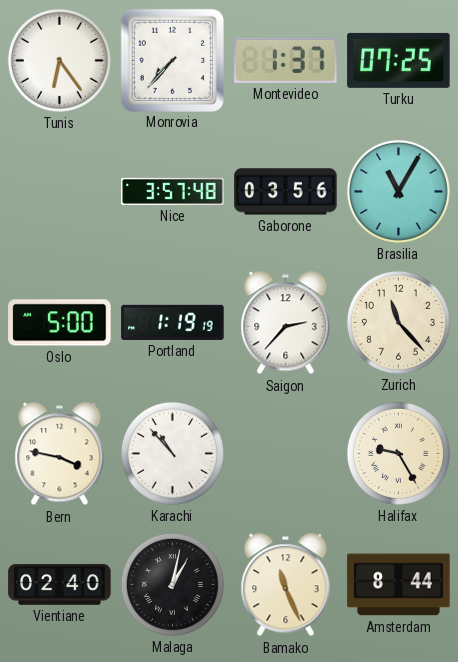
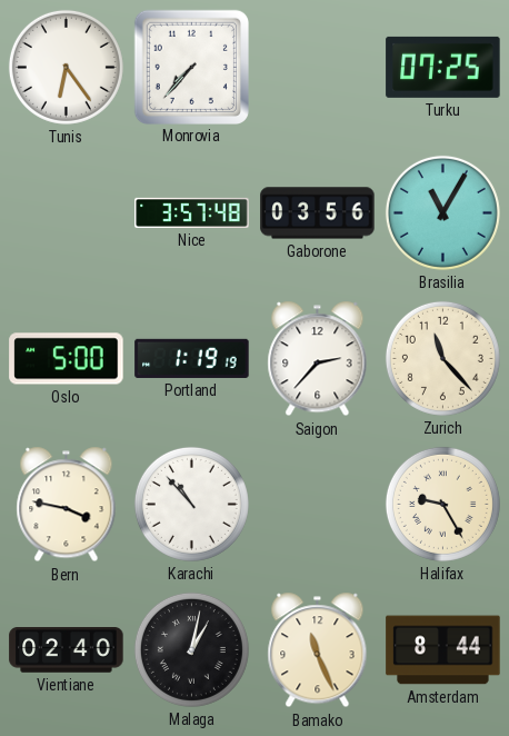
Montevideo: 1:37 -> none
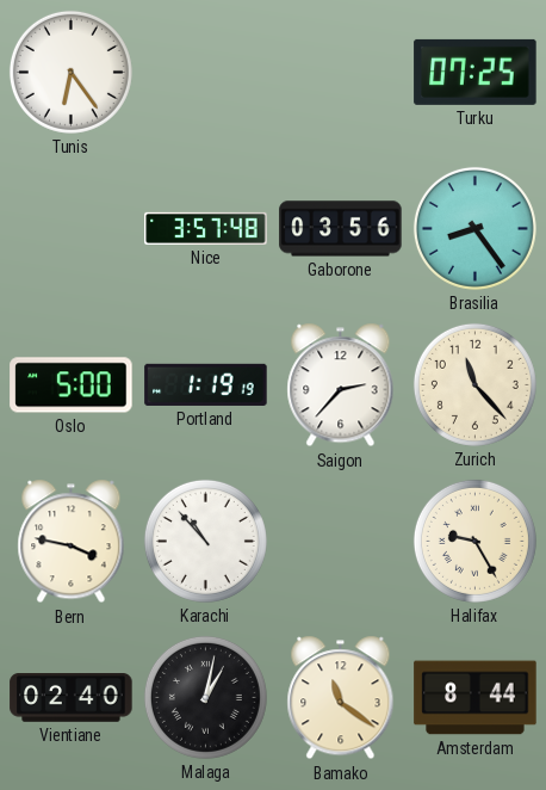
Monrovia: 7:37 -> none
Brasilia: 11:05 -> 8:24
Bamako: 11:26 -> 11:21
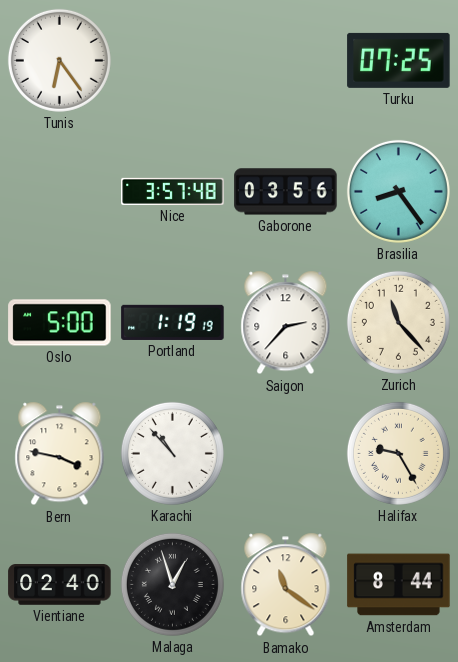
Malaga: 1:02 -> 12:57
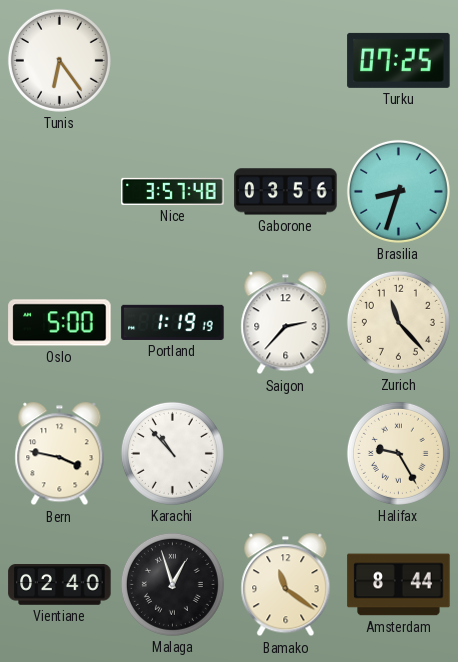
Brasilia: 8:24 -> 8:33
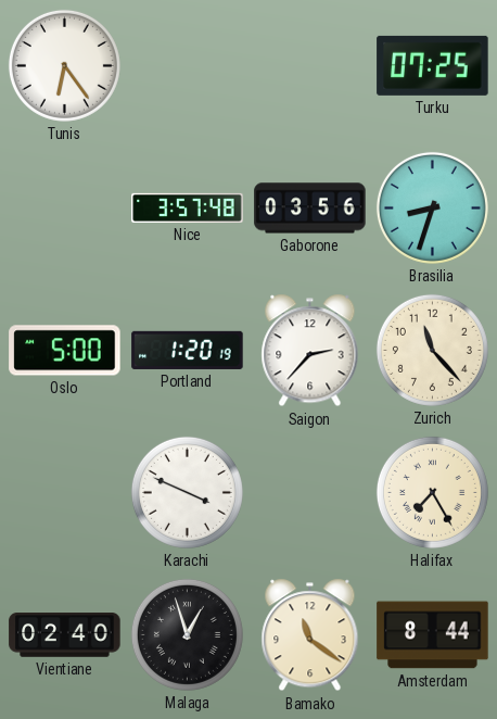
Portland: 1:19 -> 1:20
Bern: 3:47 -> none
Karachi: 10:53 -> 3:49
Halifax: 9:25 -> 7:25
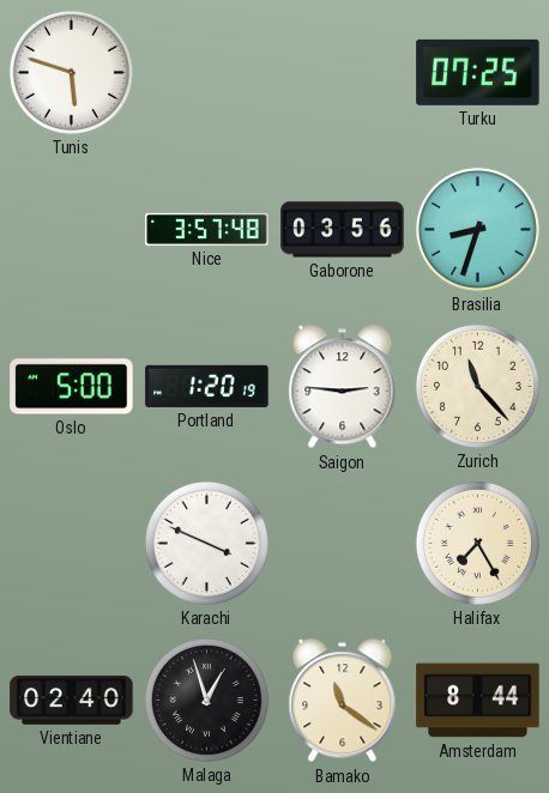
Tunis: 6:24 -> 5:48
Saigon: 2:37 -> 2:46
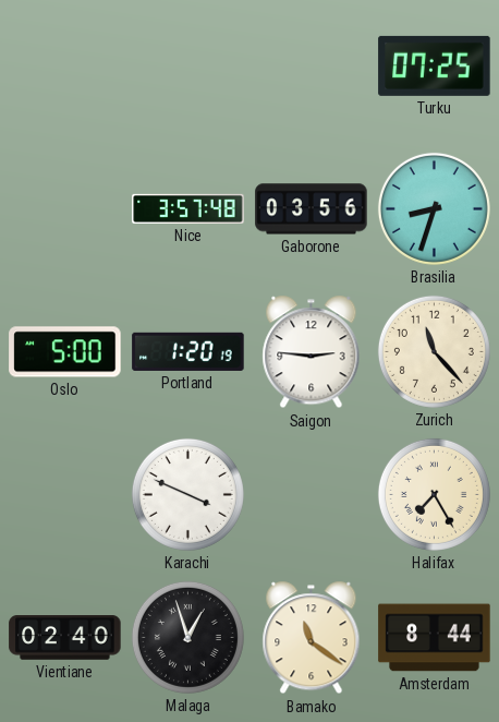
Tunis: 5:48 -> none
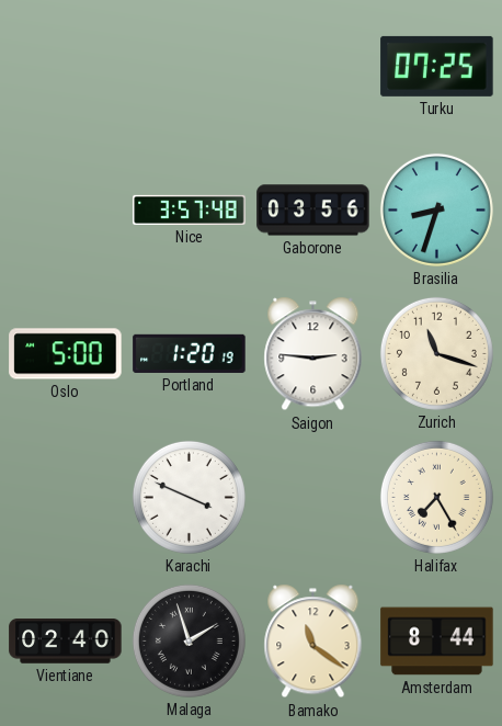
Zurich: 11:23 -> 11:18
Malaga: 12:57 -> 1:57
